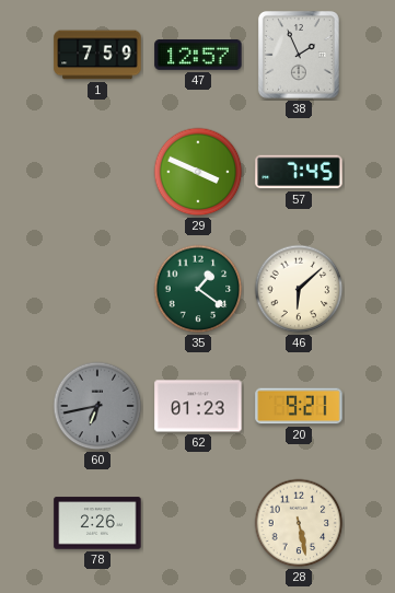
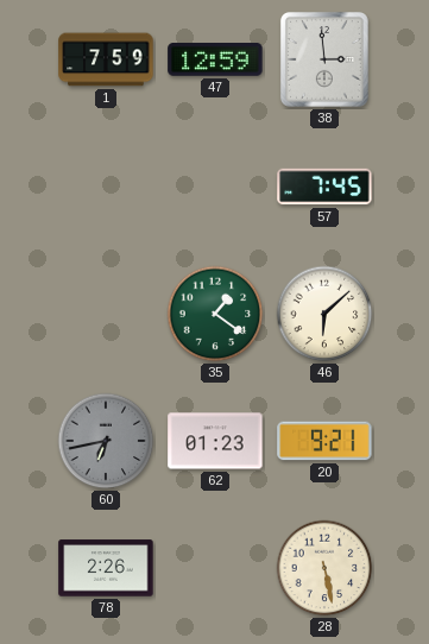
47: 12:57 -> 12:59
38: 1:56 -> 2:59
29: 3:49 -> none
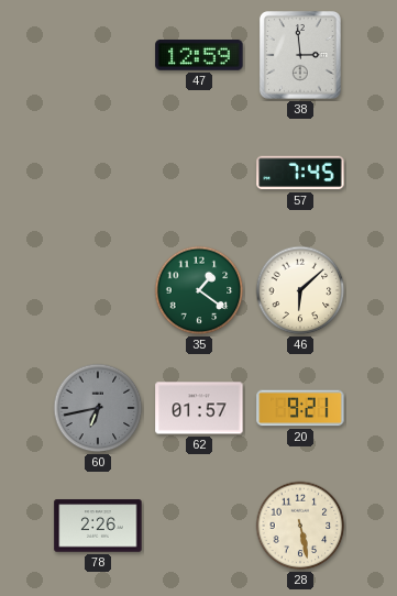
1: 7:59 -> none
62: 01:23 -> 01:57
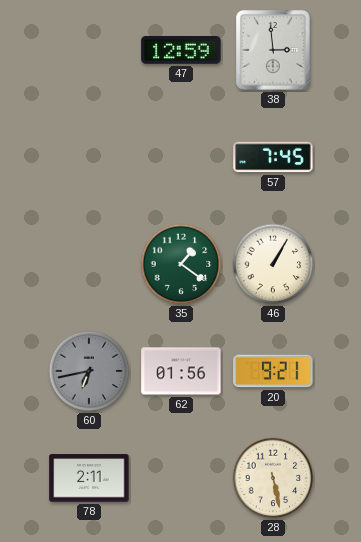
46: 6:08 -> 1:05
62: 01:57 -> 01:56
78: 2:26 -> 2:11
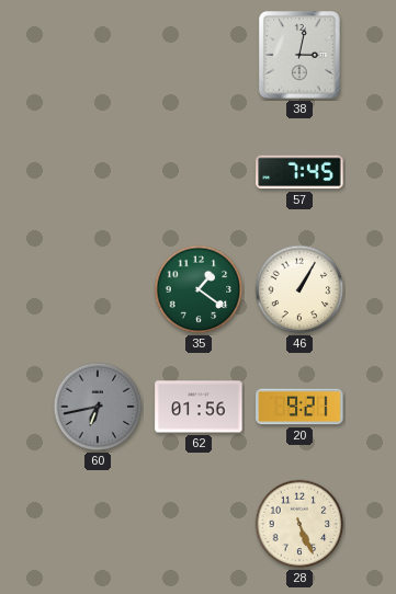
47: 12:59 -> none
38: 2:59 -> 3:02
78: 2:11 -> none
28: 5:28 -> 5:26
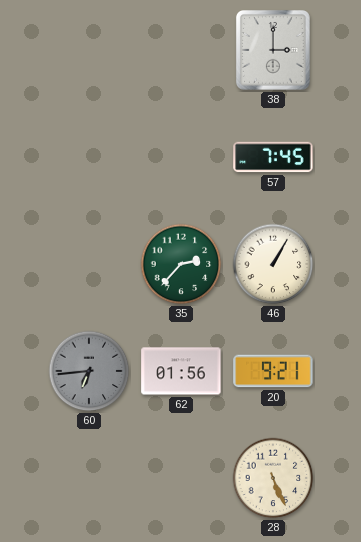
38: 3:02 -> 3:00
35: 1:21 -> 2:37
60: 6:43 -> 6:44
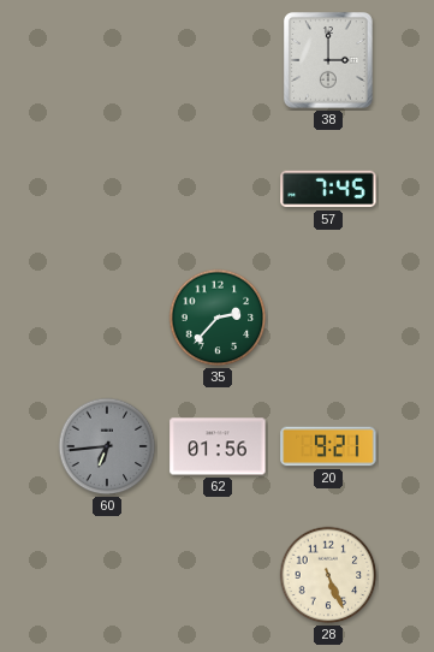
46: 1:05 -> none
